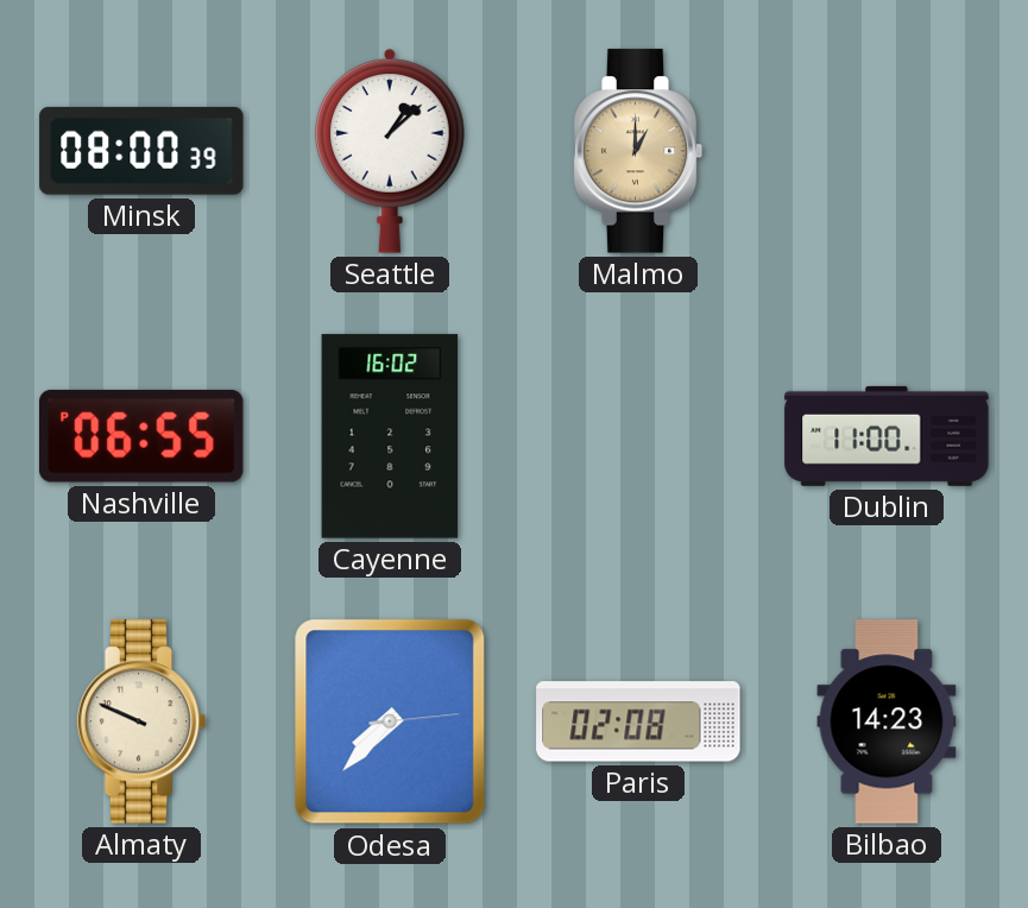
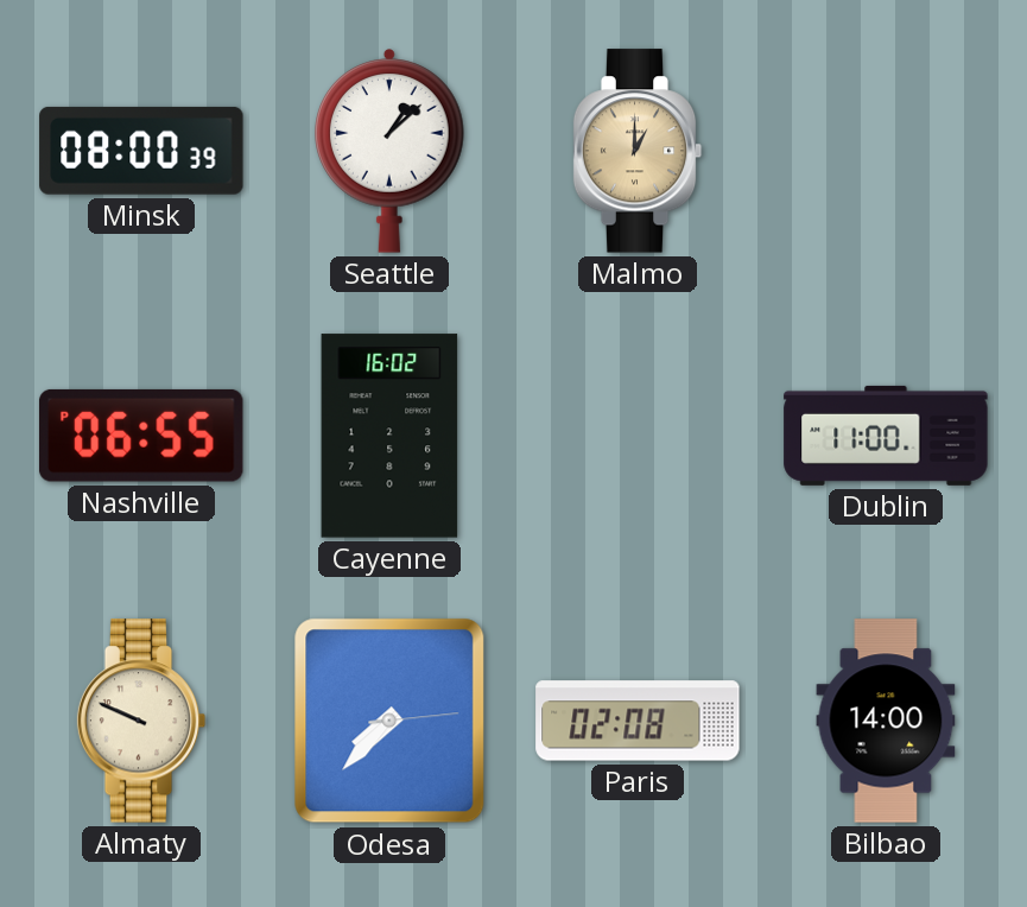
Bilbao: 14:23 -> 14:00
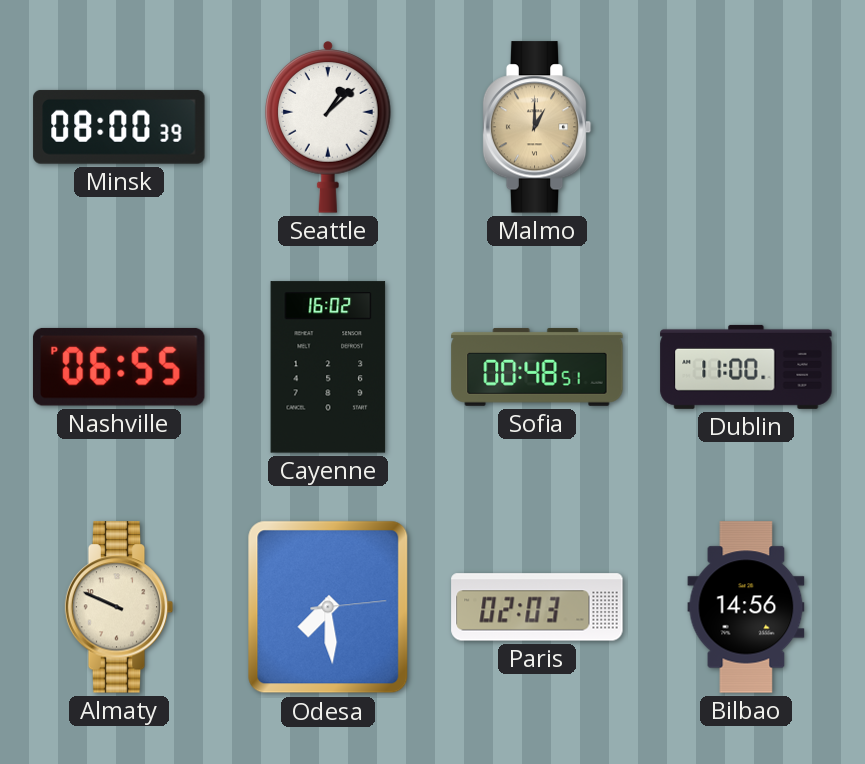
Sofia: none -> 00:48
Odesa: 7:37 -> 7:29
Paris: 02:08 -> 02:03
Bilbao: 14:00 -> 14:56
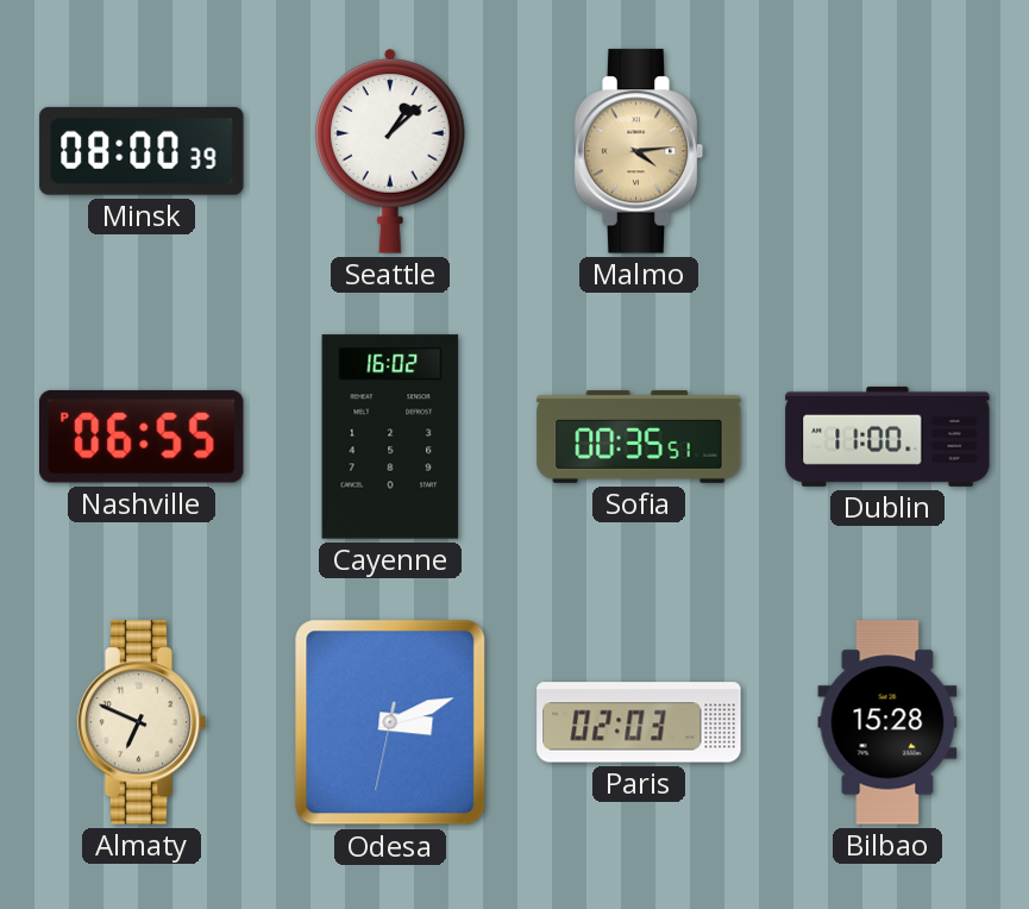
Malmo: 1:00 -> 4:14
Sofia: 00:48 -> 00:35
Almaty: 9:49 -> 6:49
Odesa: 7:29 -> 3:11
Bilbao: 14:56 -> 15:28
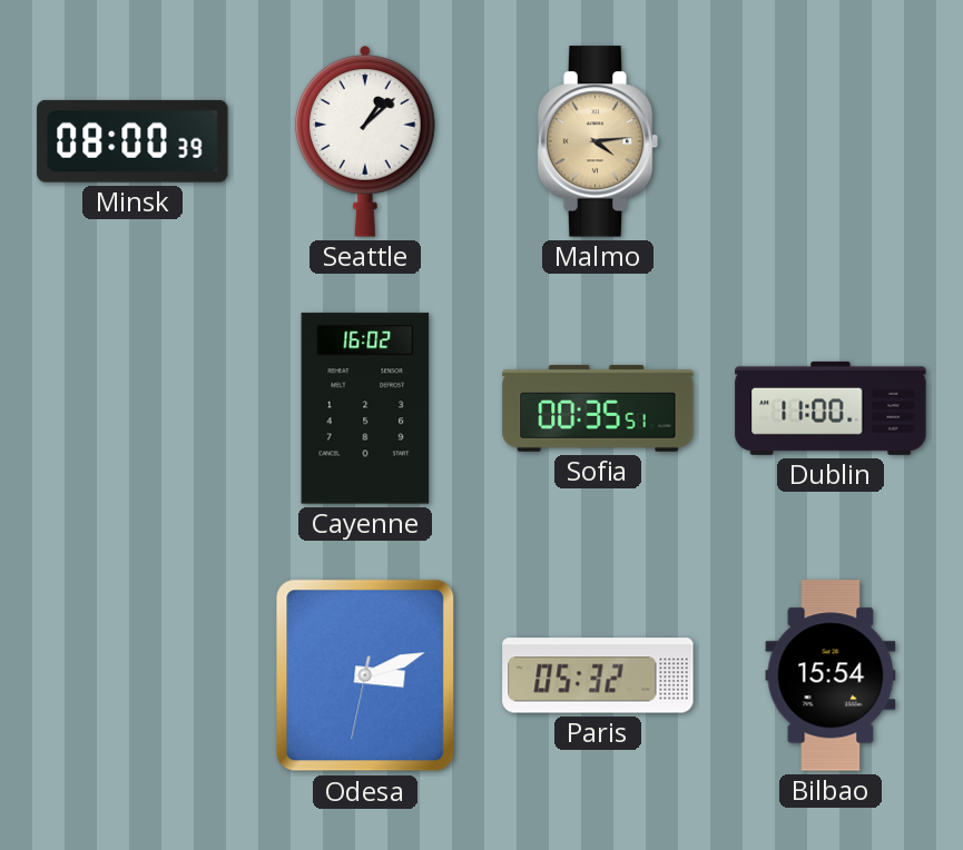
Nashville: 06:55 -> none
Almaty: 6:49 -> none
Paris: 02:03 -> 05:32
Bilbao: 15:28 -> 15:54
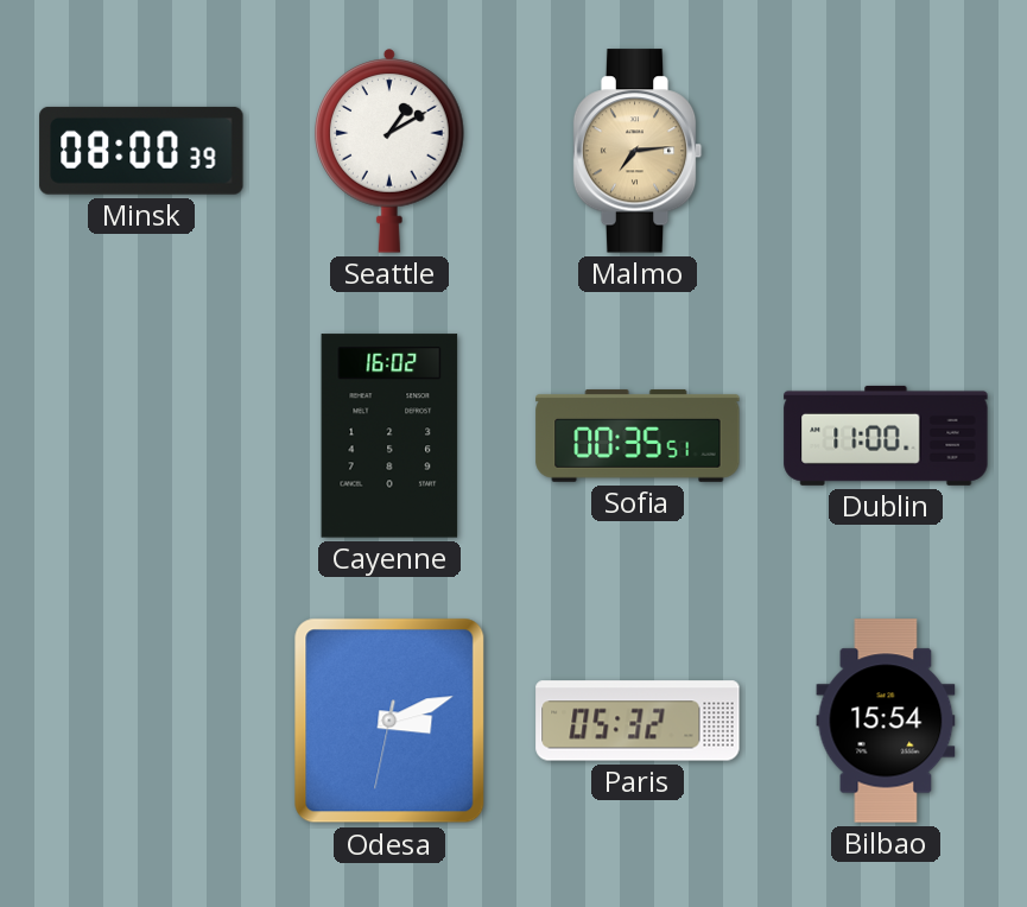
Seattle: 1:08 -> 1:10
Malmo: 4:14 -> 7:14
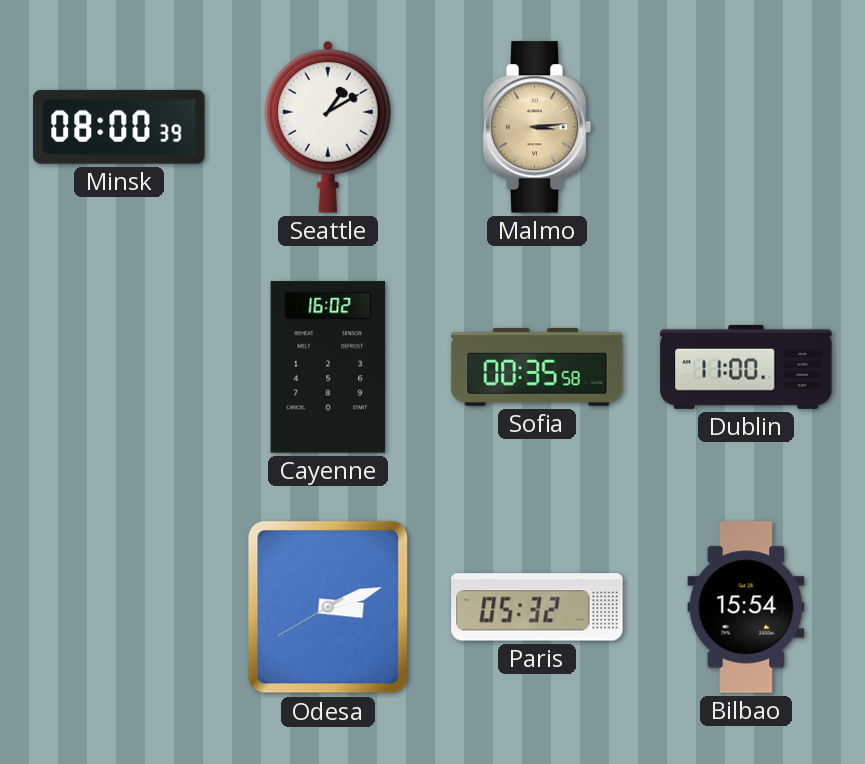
Malmo: 7:14 -> 3:14
Sofia: 00:35:51 -> 00:35:58
Odesa: 3:11:32 -> 3:11:40
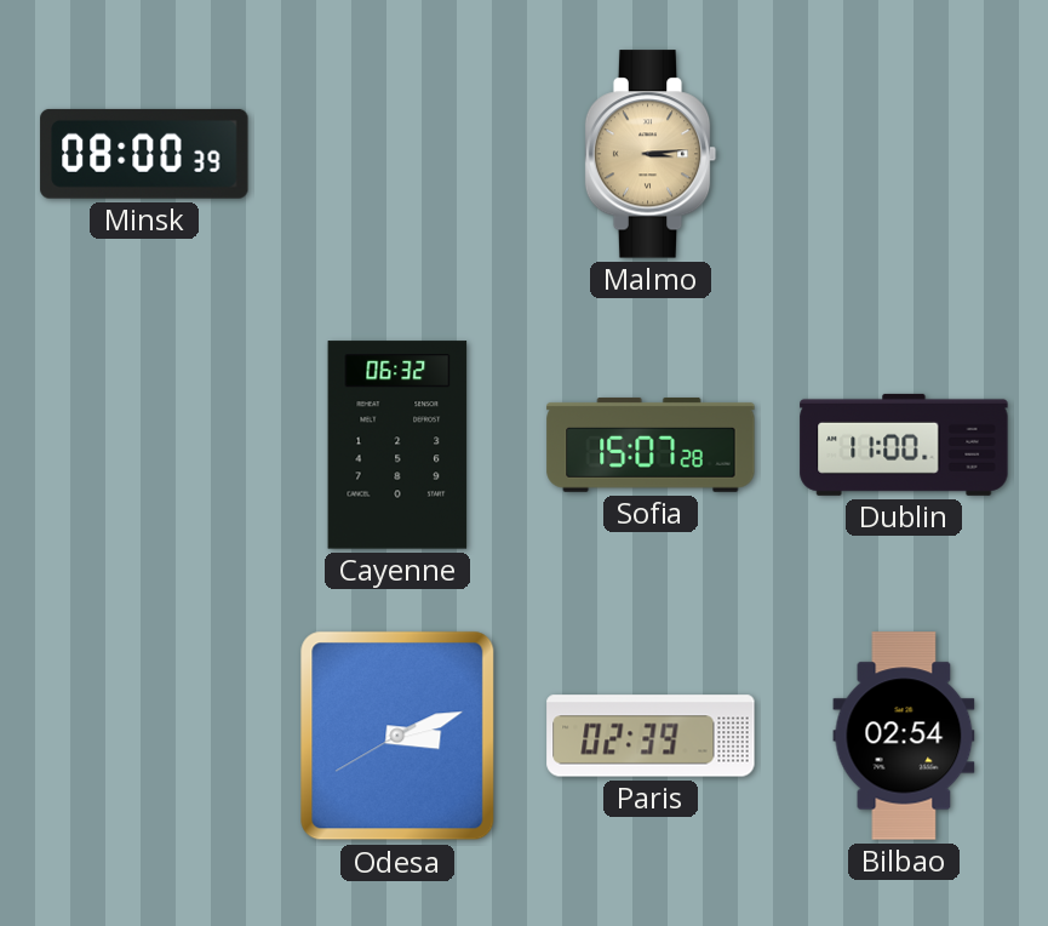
Seattle: 1:10 -> none
Cayenne: 16:02 -> 06:32
Sofia: 00:35 -> 15:07
Paris: 05:32 -> 02:39
Bilbao: 15:54 -> 02:54
